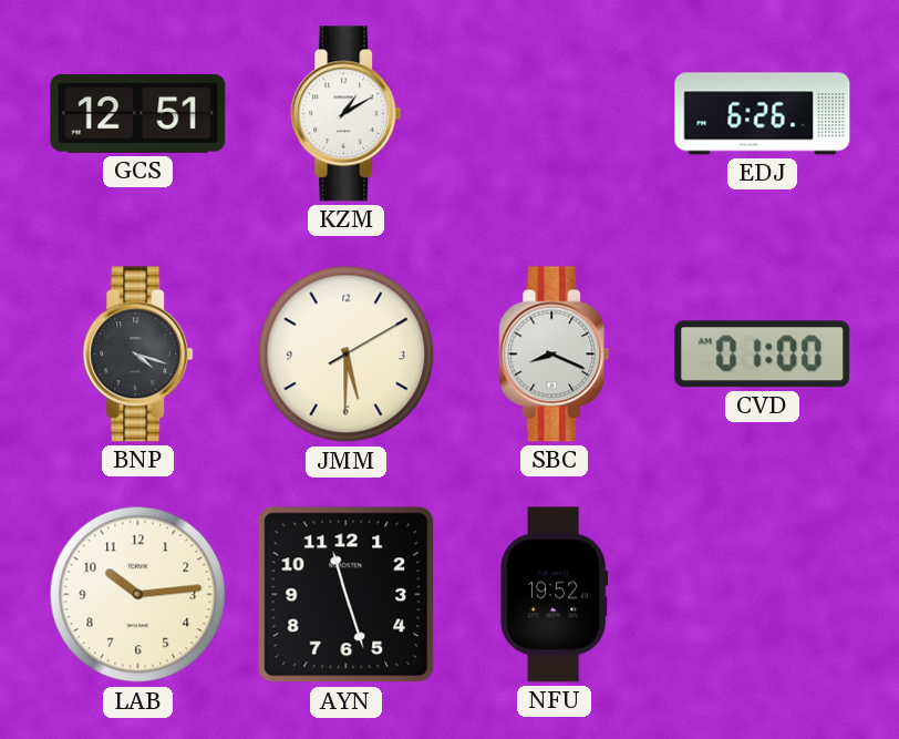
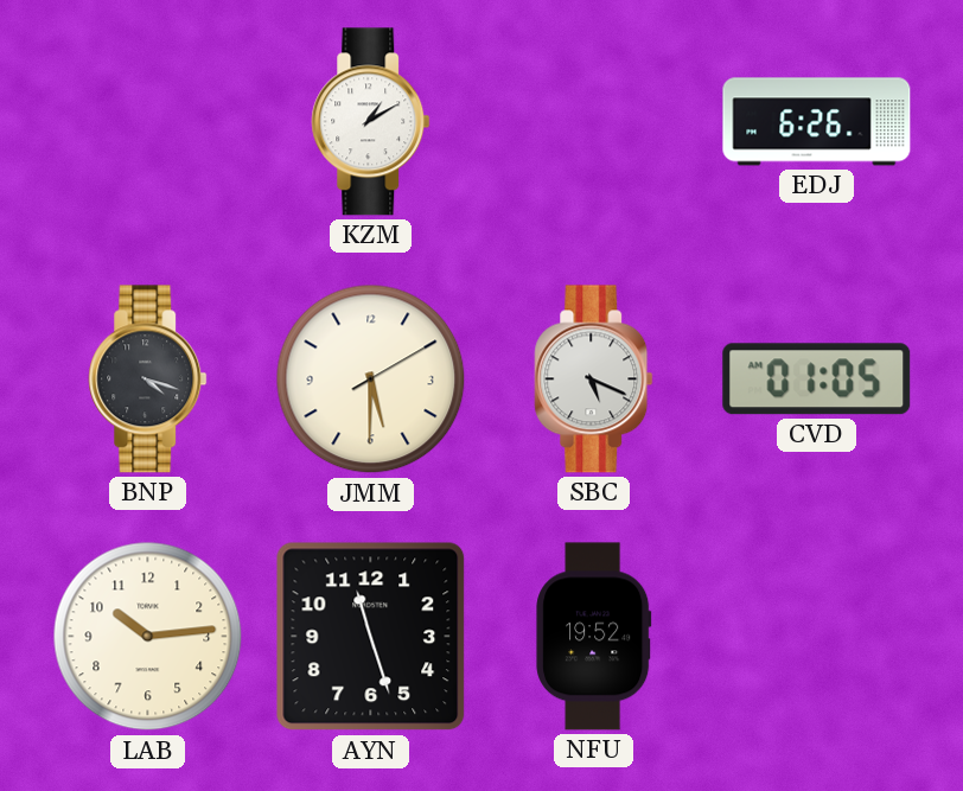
GCS: 12:51 -> none
SBC: 8:19 -> 5:19
CVD: 01:00 -> 01:05
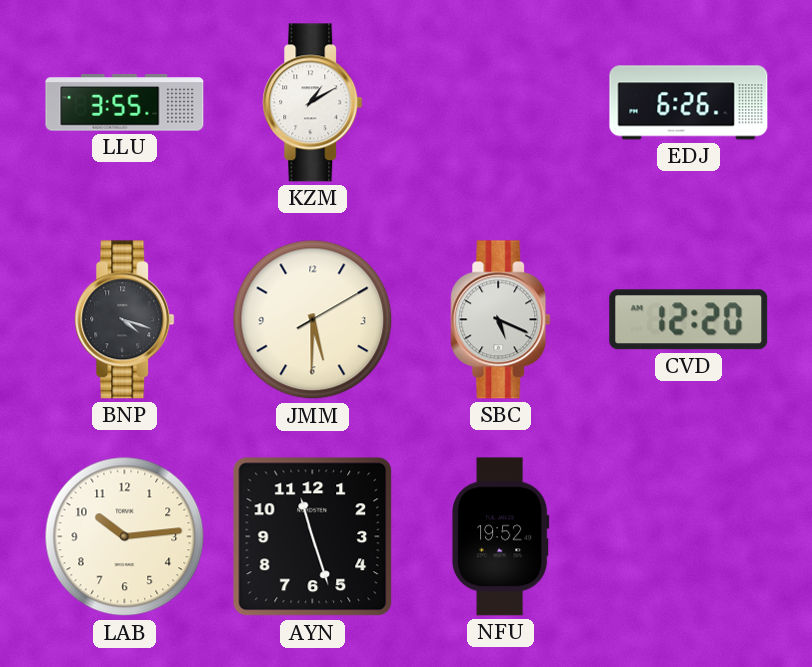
LLU: none -> 3:55
CVD: 01:05 -> 12:20
